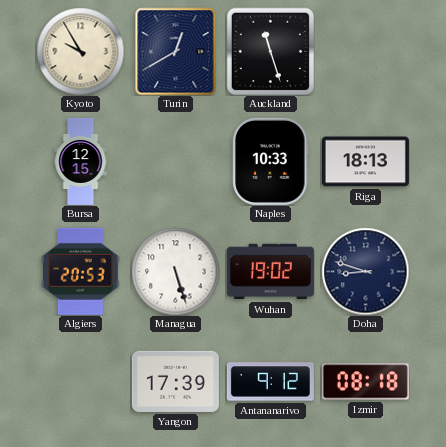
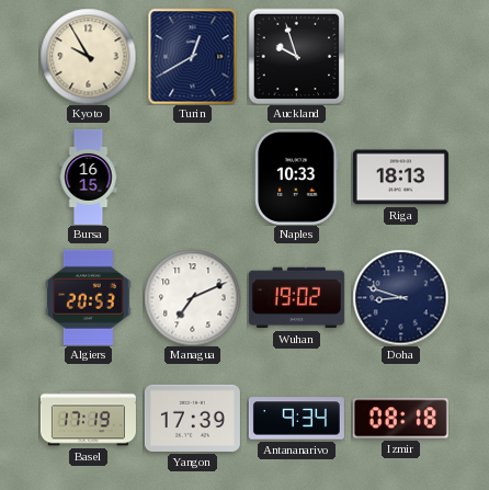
Auckland: 11:27 -> 9:57
Bursa: 12:15 -> 16:15
Managua: 5:27 -> 7:11
Basel: none -> 17:19
Antananarivo: 9:12 -> 9:34
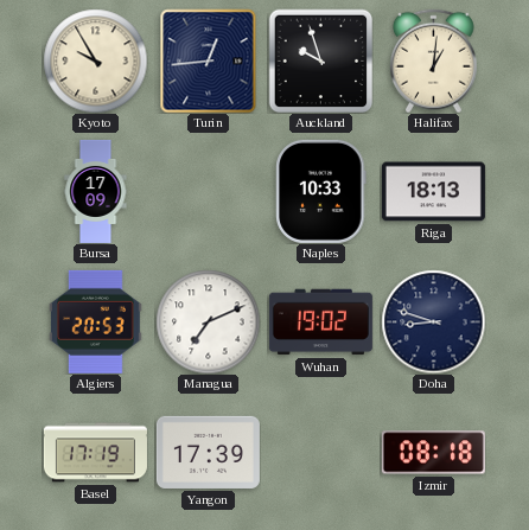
Turin: 12:40 -> 12:44
Halifax: none -> 1:01
Bursa: 16:15 -> 17:09
Antananarivo: 9:34 -> none
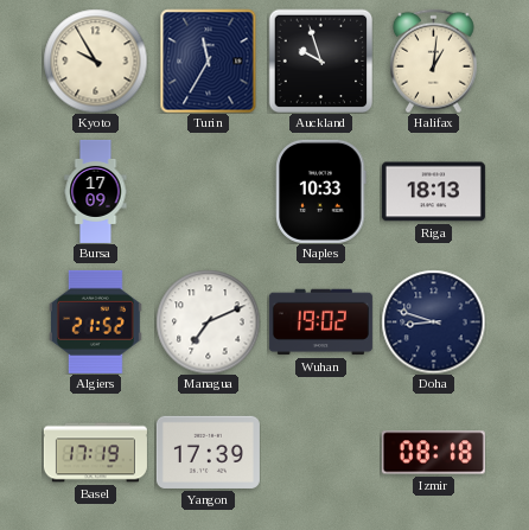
Turin: 12:44 -> 11:35
Algiers: 20:53 -> 21:52
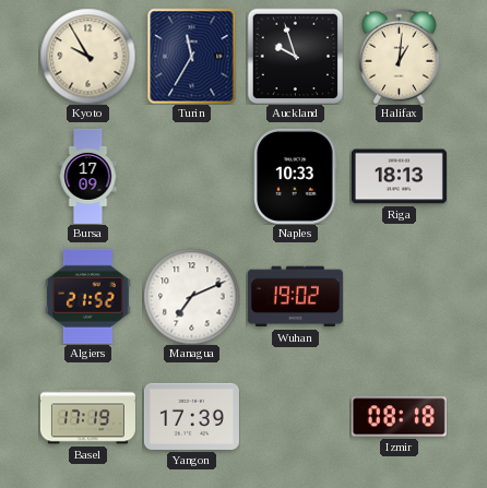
Doha: 8:48 -> none
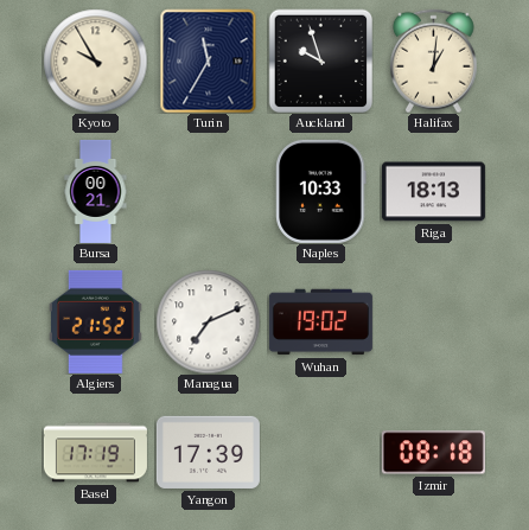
Bursa: 17:09 -> 00:21
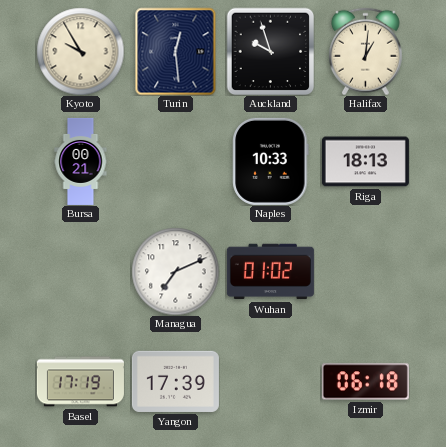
Turin: 11:35 -> 12:29
Algiers: 21:52 -> none
Wuhan: 19:02 -> 01:02
Izmir: 08:18 -> 06:18
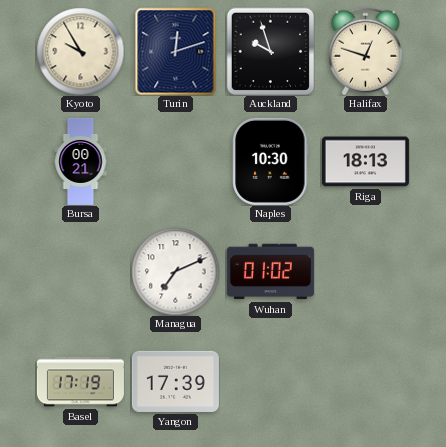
Turin: 12:29 -> 12:12
Halifax: 1:01 -> 12:48
Naples: 10:33 -> 10:30
Izmir: 06:18 -> none
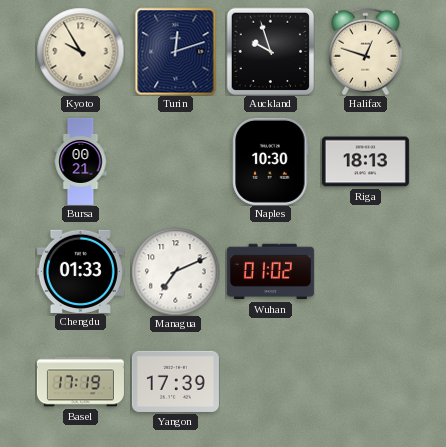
Chengdu: none -> 01:33
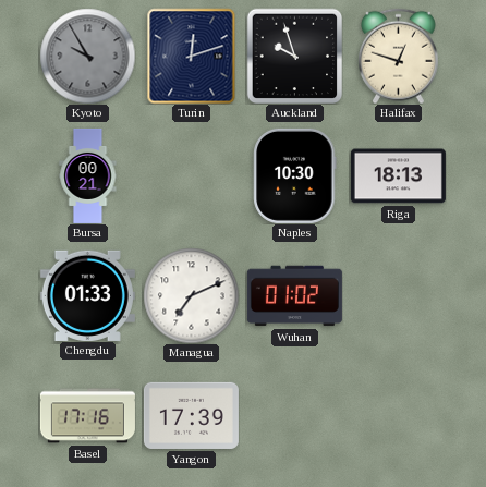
Kyoto dial: cream -> grey
Basel: 17:19 -> 17:16
